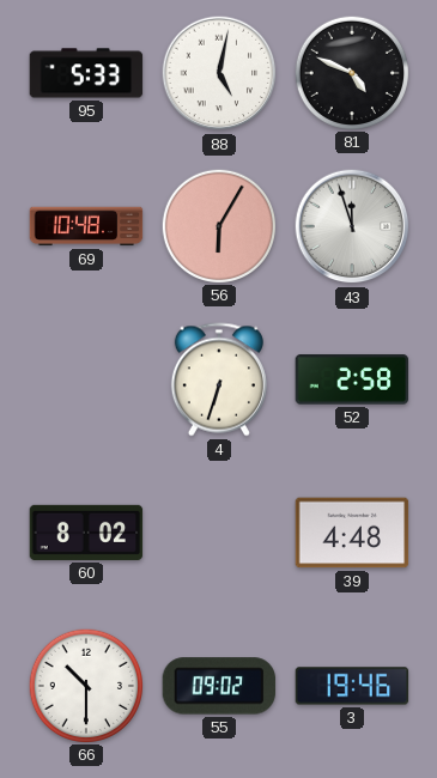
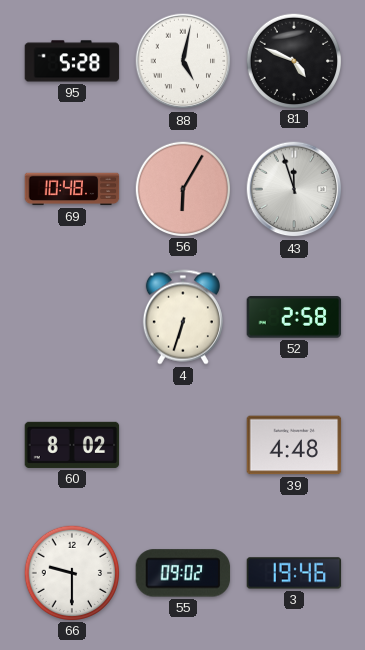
95: 5:33 -> 5:28
66: 10:30 -> 9:30
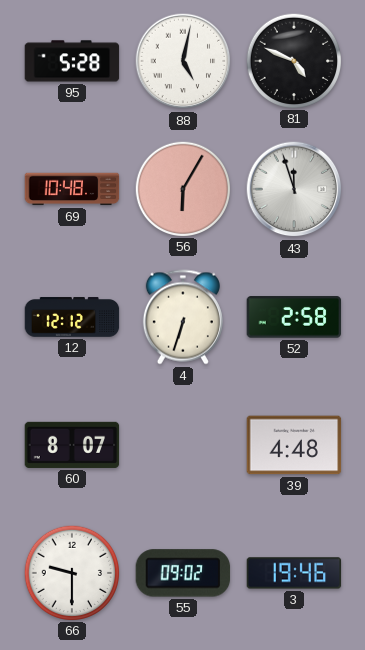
12: none -> 12:12
60: 8:02 -> 8:07
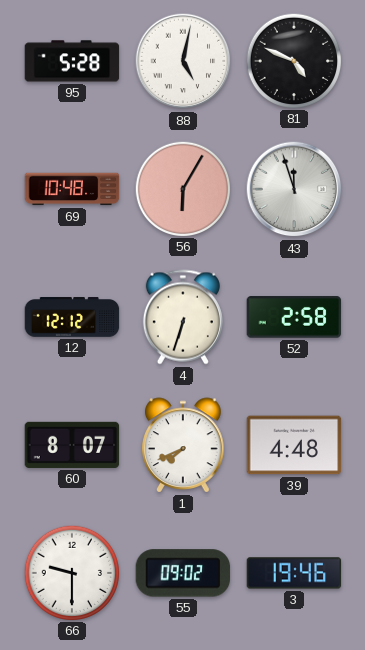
1: none -> 7:41
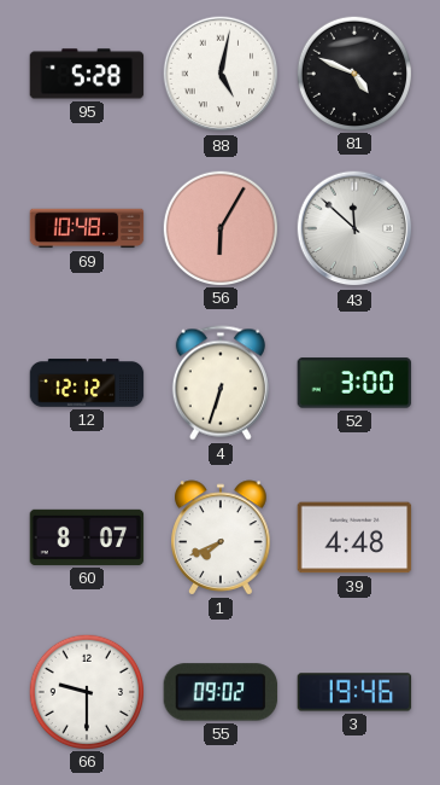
43: 11:57 -> 11:52
52: 2:58 -> 3:00
